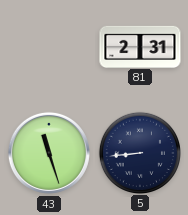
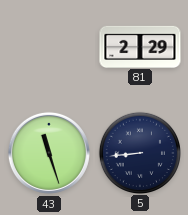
81: 2:31 -> 2:29
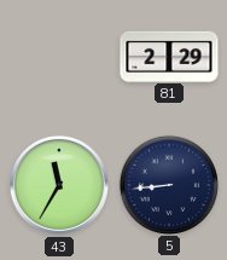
43: 11:27 -> 11:35
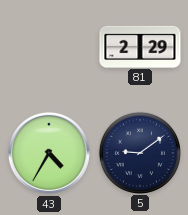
43: 11:35 -> 4:35
5: 8:44 -> 9:09
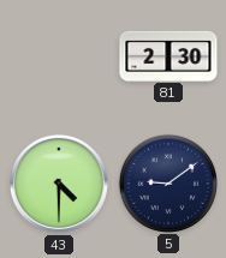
81: 2:29 -> 2:30
43: 4:35 -> 4:30
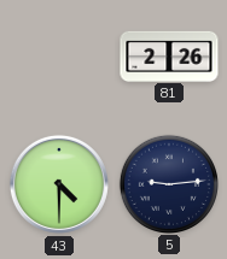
81: 2:30 -> 2:26
5: 9:09 -> 9:14
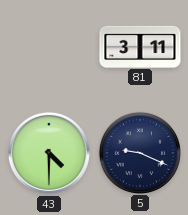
81: 2:26 -> 3:11
5: 9:14 -> 9:19
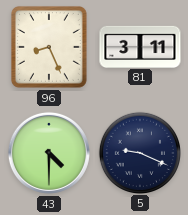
96: none -> 8:26
